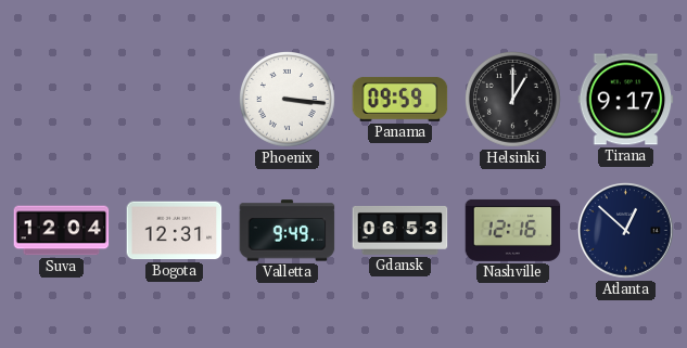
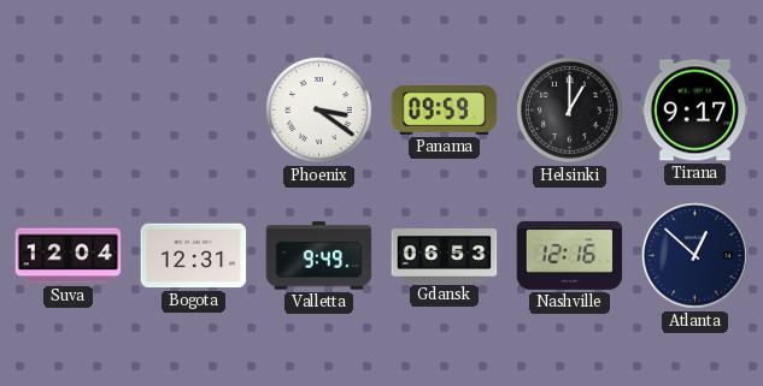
Phoenix: 3:16 -> 3:21
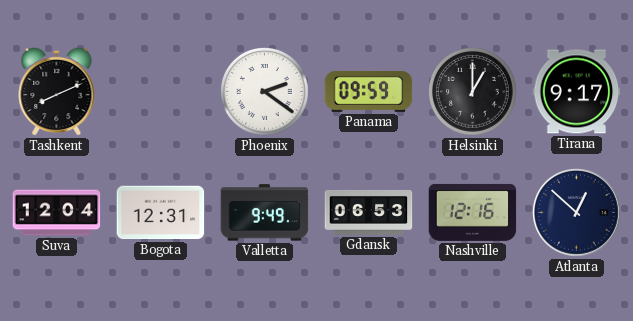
Tashkent: none -> 8:11
Phoenix: 3:21 -> 2:21
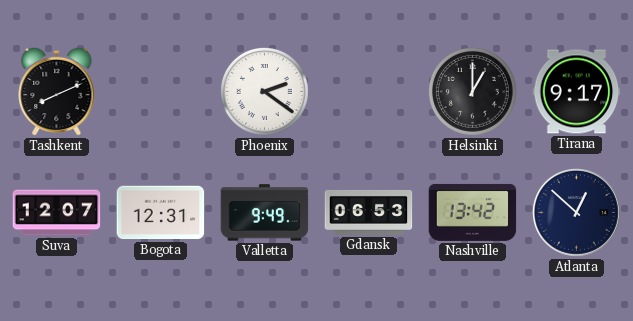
Panama: 09:59 -> none
Suva: 12:04 -> 12:07
Nashville: 12:16 -> 13:42
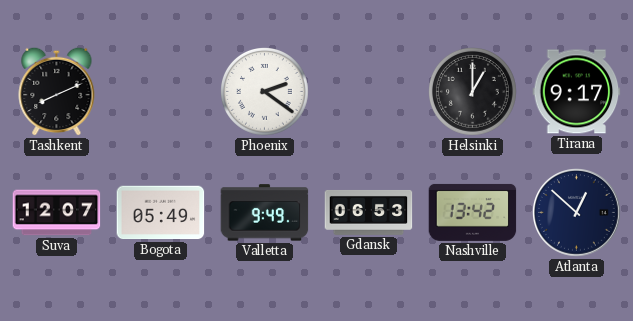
Bogota: 12:31 -> 05:49
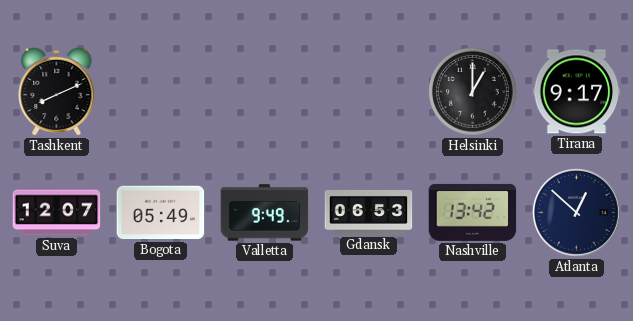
Phoenix: 2:21 -> none
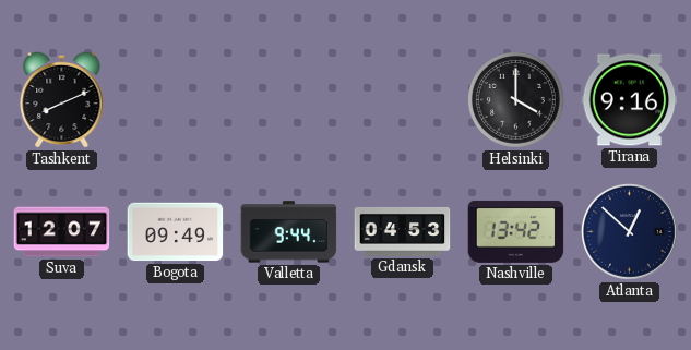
Helsinki: 1:00 -> 4:00
Tirana: 9:17 -> 9:16
Bogota: 05:49 -> 09:49
Valletta: 9:49 -> 9:44
Gdansk: 06:53 -> 04:53
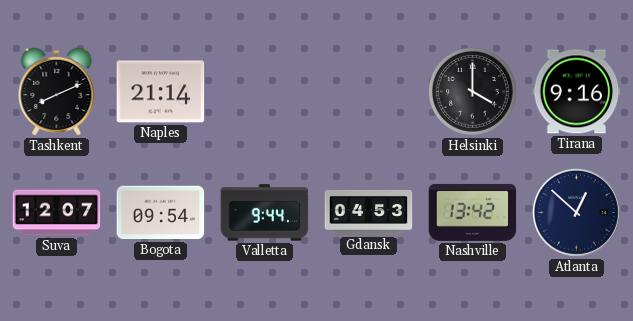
Naples: none -> 21:14
Bogota: 09:49 -> 09:54
